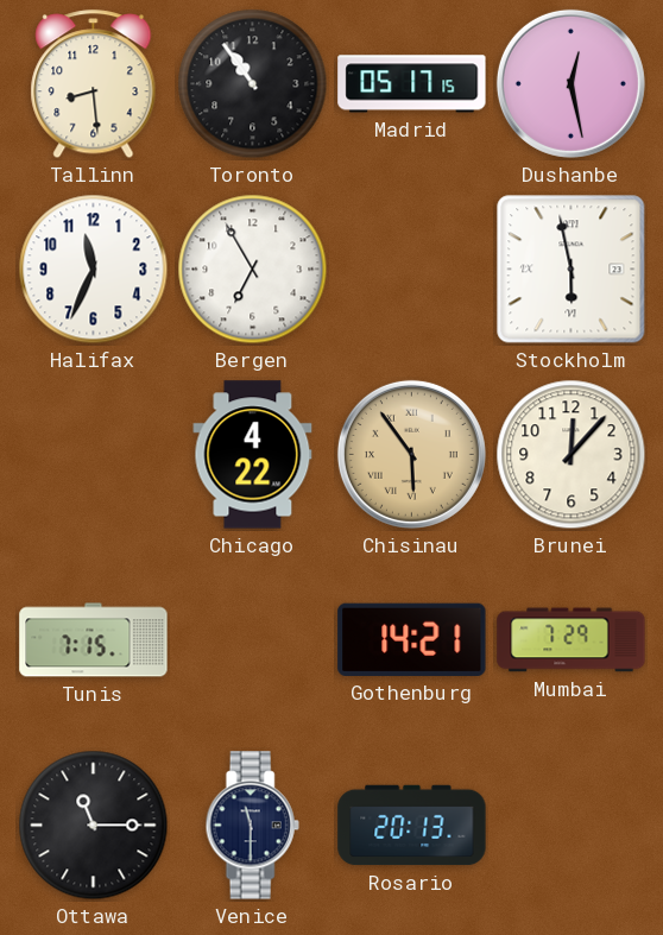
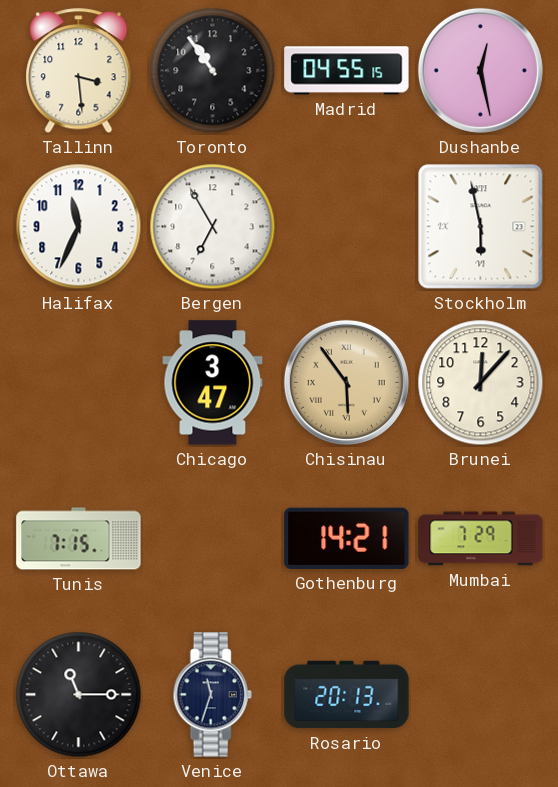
Tallinn: 8:29 -> 3:29
Madrid: 05:17 -> 04:55
Chicago: 4:22 -> 3:47
Venice: 11:30 -> 11:33
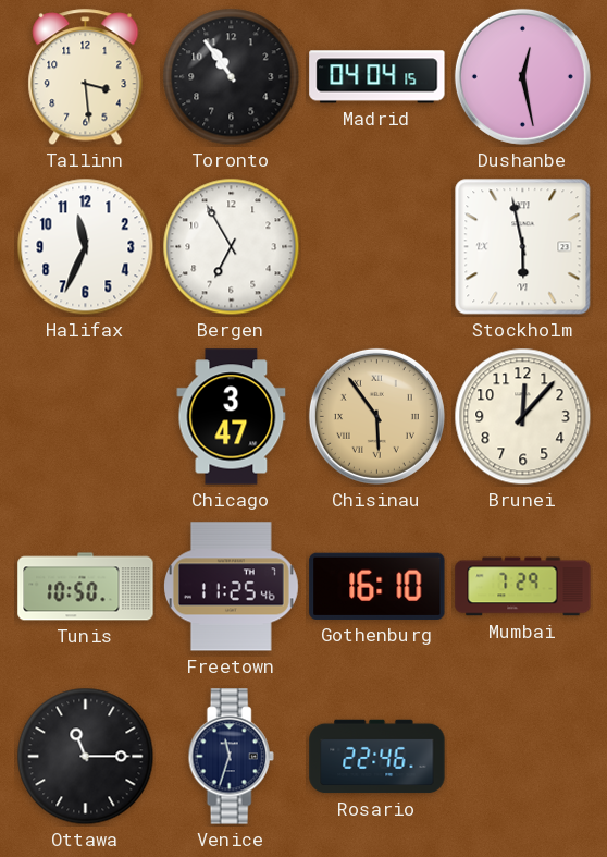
Madrid: 04:55 -> 04:04
Tunis: 7:15 -> 10:50
Freetown: none -> 11:25
Gothenburg: 14:21 -> 16:10
Rosario: 20:13 -> 22:46
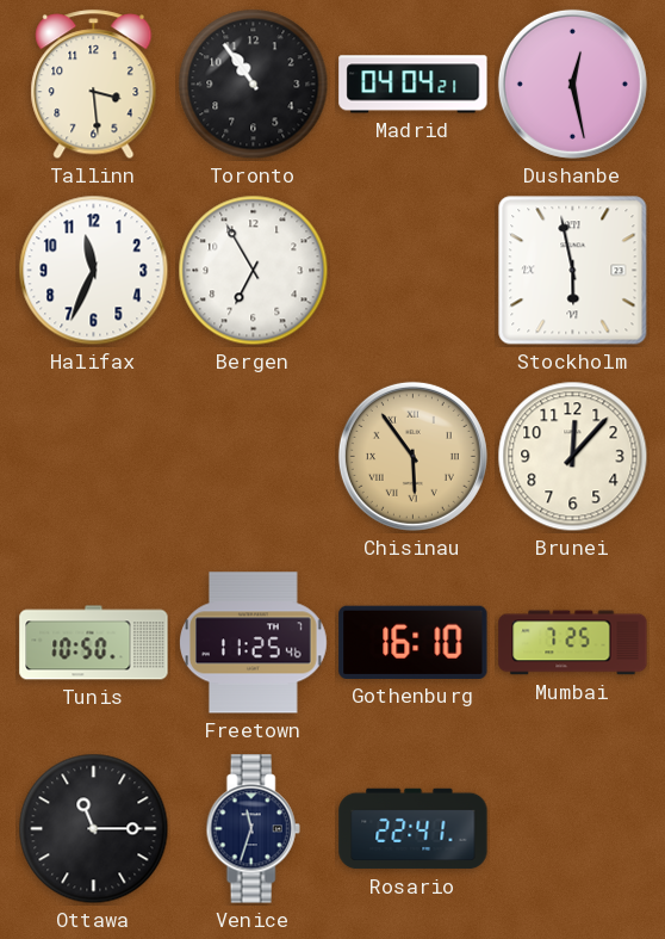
Madrid: 04:04:15 -> 04:04:21
Chicago: 3:47 -> none
Mumbai: 7:29 -> 7:25
Rosario: 22:46 -> 22:41
